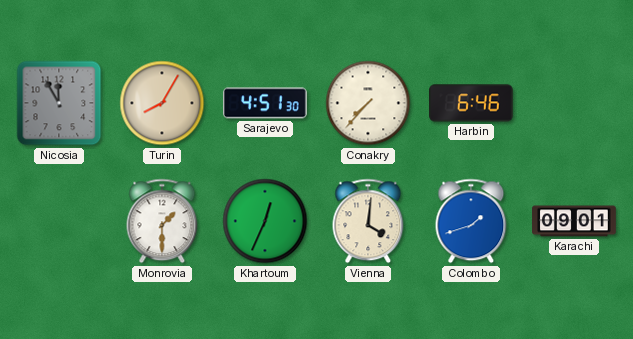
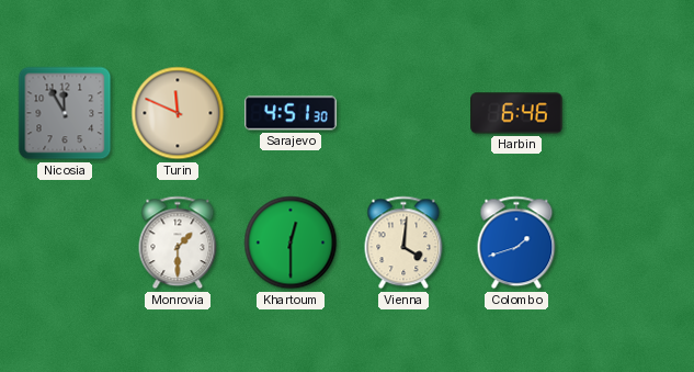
Turin: 8:05 -> 11:49
Conakry: 7:37 -> none
Khartoum: 12:34 -> 12:30
Karachi: 09:01 -> none
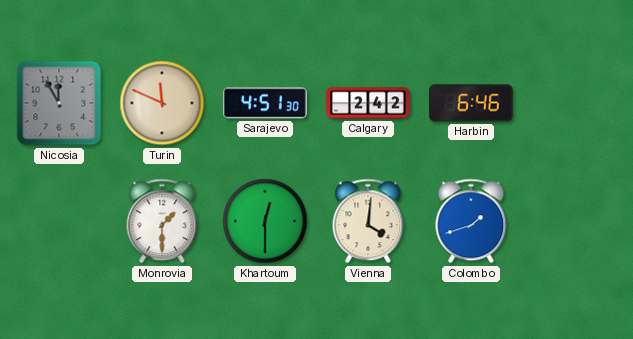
Calgary: none -> 2:42
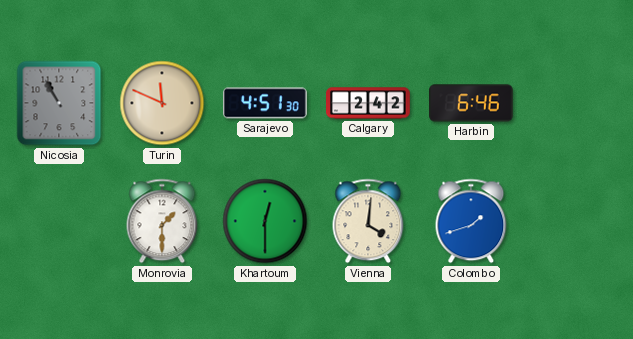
Nicosia: 11:55 -> 10:55
